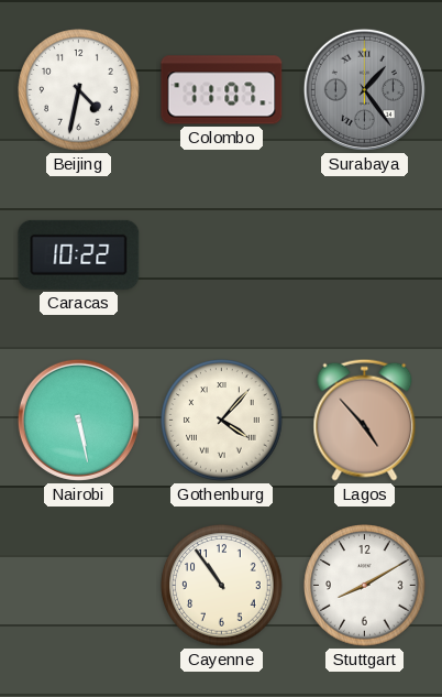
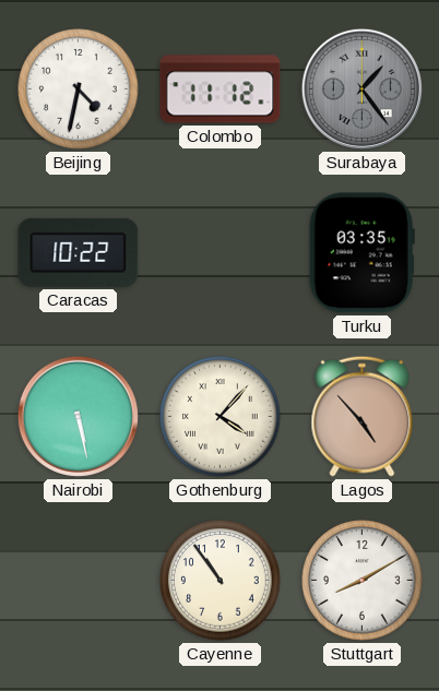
Colombo: 11:07 -> 11:12
Turku: none -> 03:35
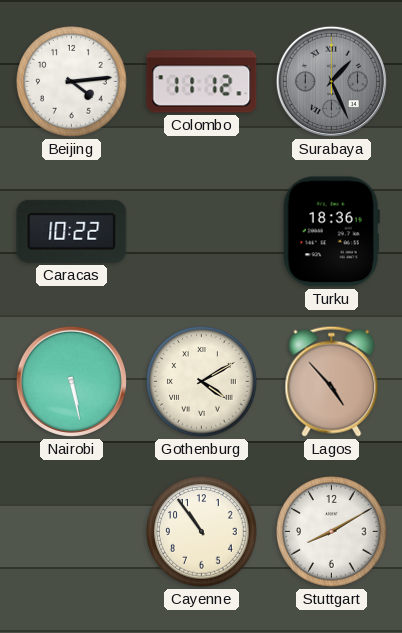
Beijing: 4:32 -> 4:14
Surabaya: 1:24 -> 1:26
Turku: 03:35 -> 18:36
Gothenburg: 4:07 -> 4:10
